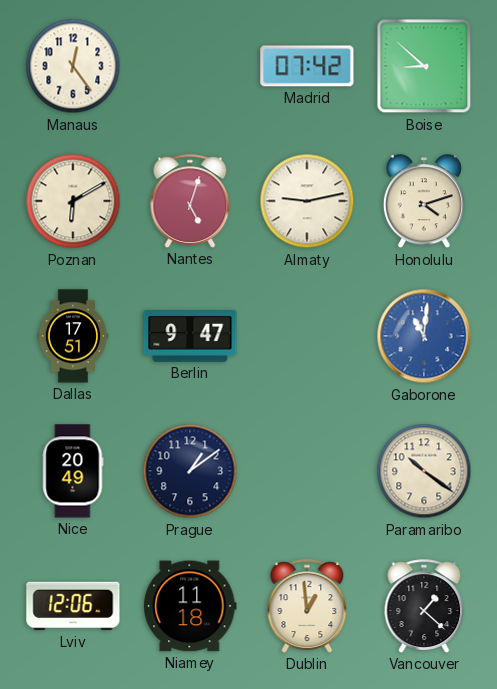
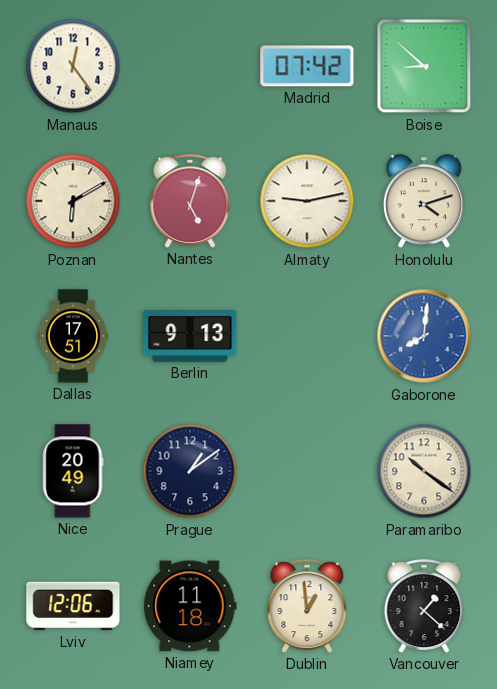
Berlin: 9:47 -> 9:13
Gaborone: 11:01 -> 8:01
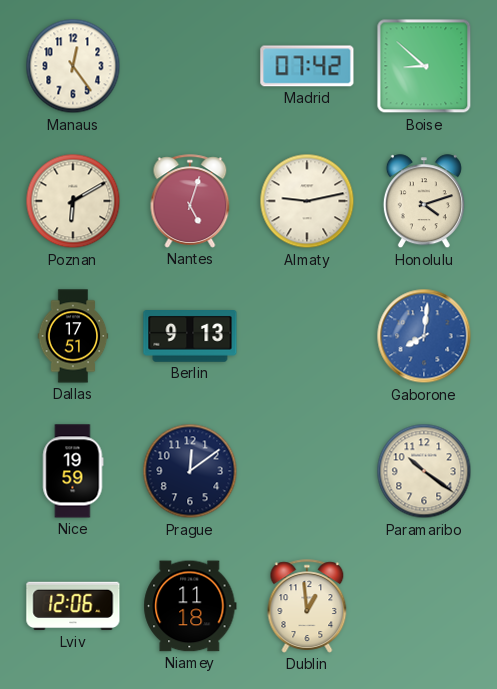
Nice: 20:49 -> 19:59
Prague: 1:09 -> 12:09
Vancouver: 1:22 -> none
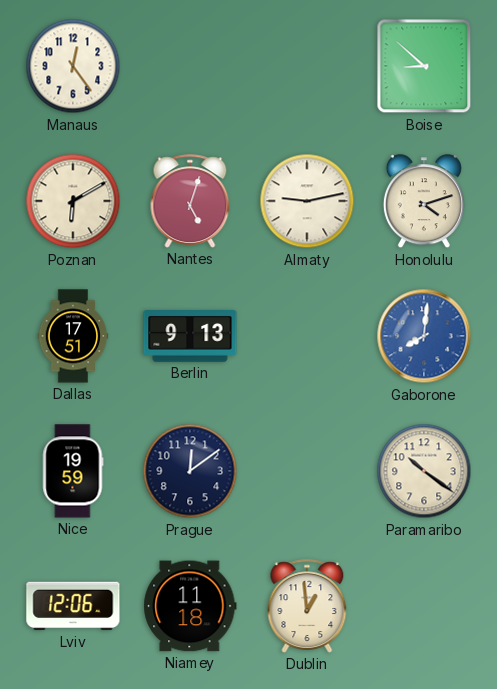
Madrid: 07:42 -> none
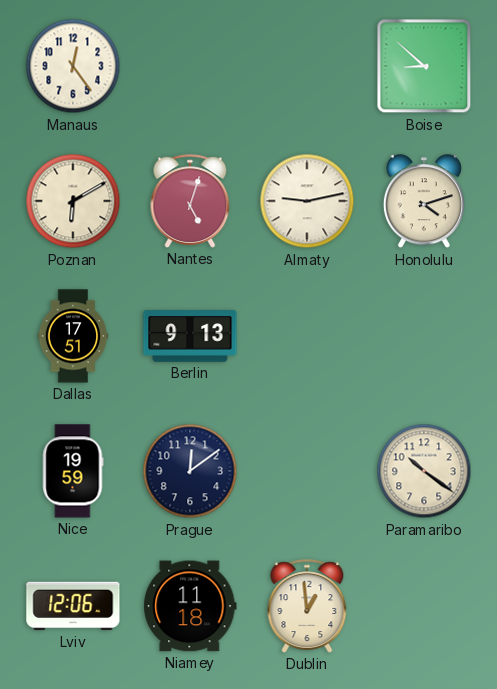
Gaborone: 8:01 -> none
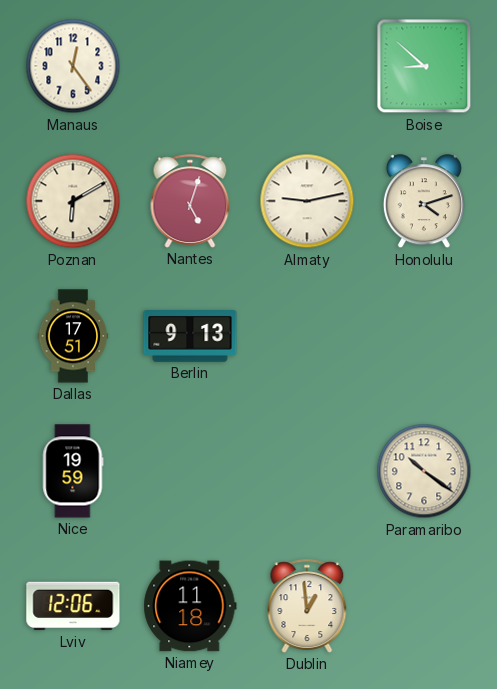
Prague: 12:09 -> none
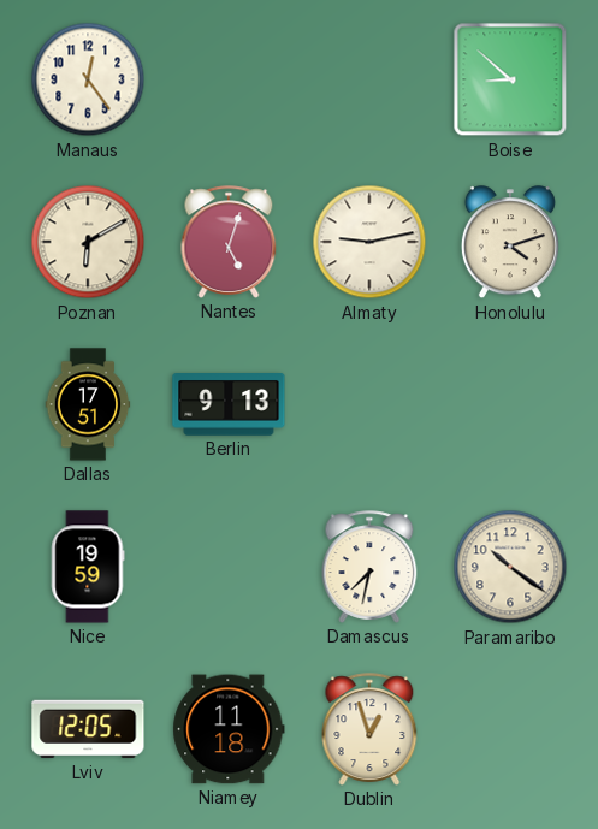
Damascus: none -> 7:32
Lviv: 12:06 -> 12:05
Dublin: 12:59 -> 12:57
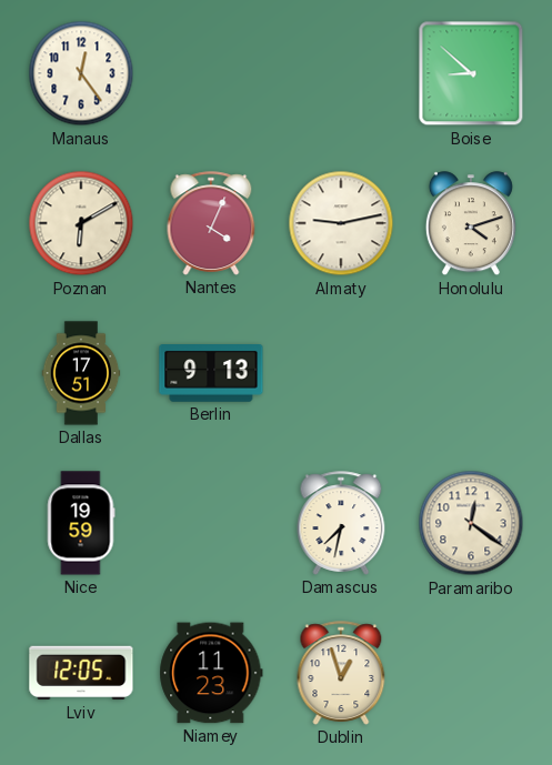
Nantes: 5:03 -> 4:04
Paramaribo: 10:21 -> 12:21
Niamey: 11:18 -> 11:23
